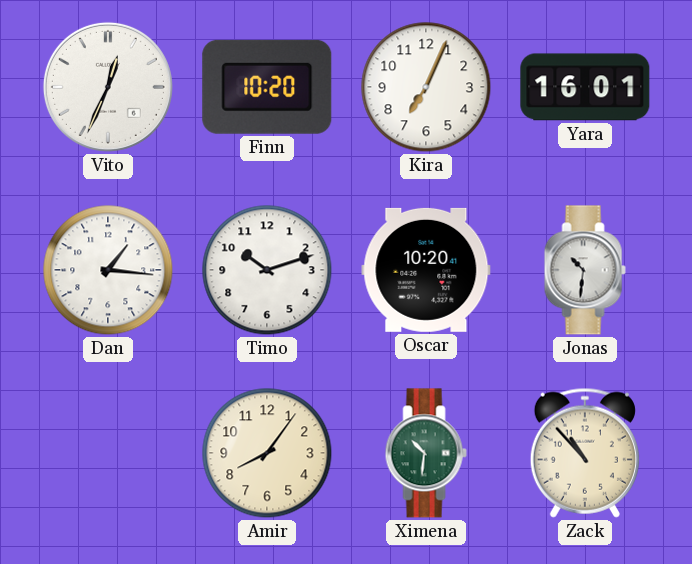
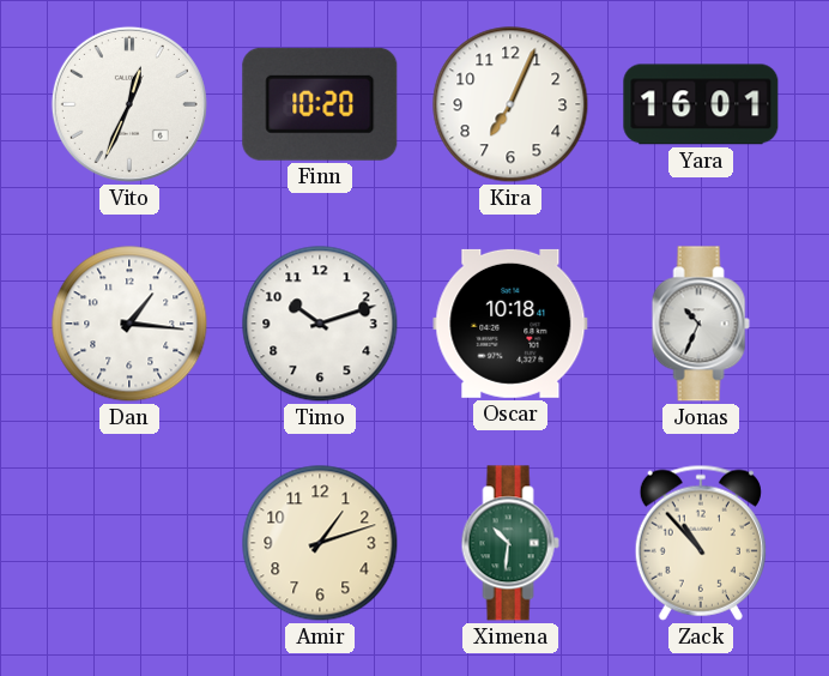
Oscar: 10:20 -> 10:18
Jonas: 10:31 -> 10:34
Amir: 8:06 -> 1:12
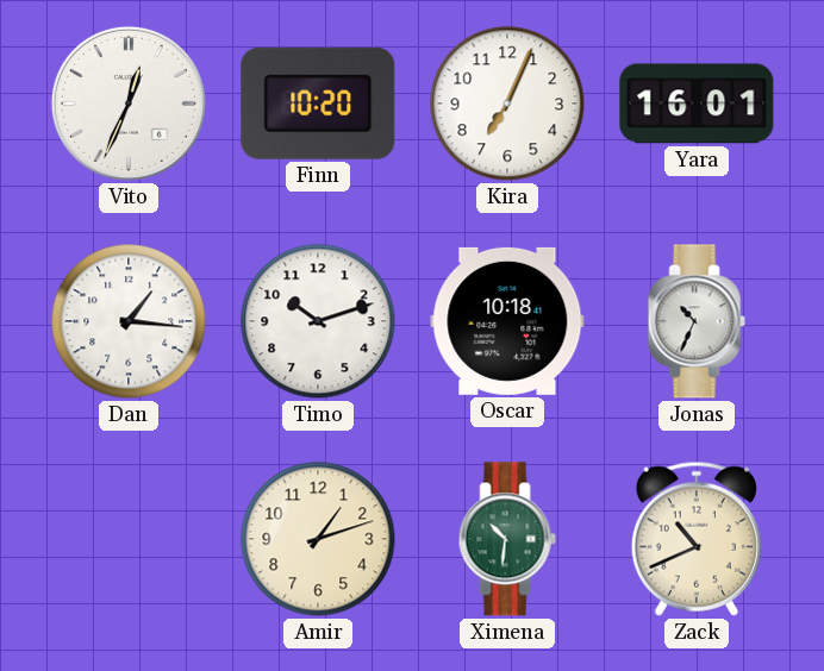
Zack: 10:53 -> 10:41
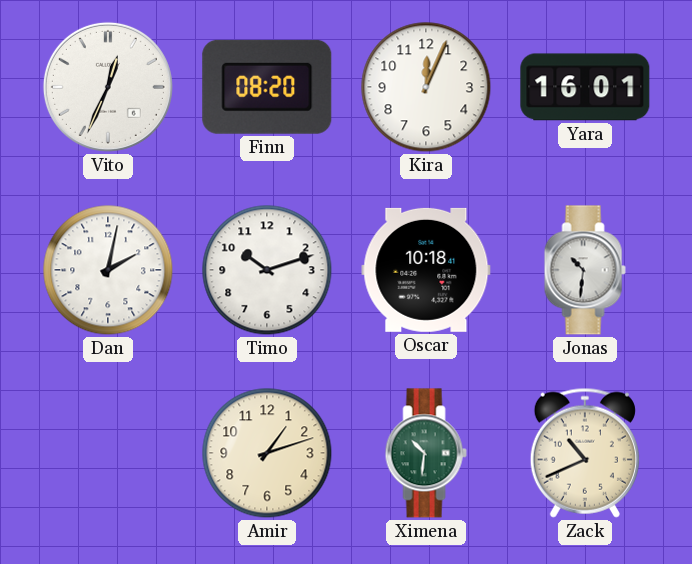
Finn: 10:20 -> 08:20
Kira: 7:04 -> 12:04
Dan: 1:16 -> 2:02
Jonas: 10:34 -> 10:31
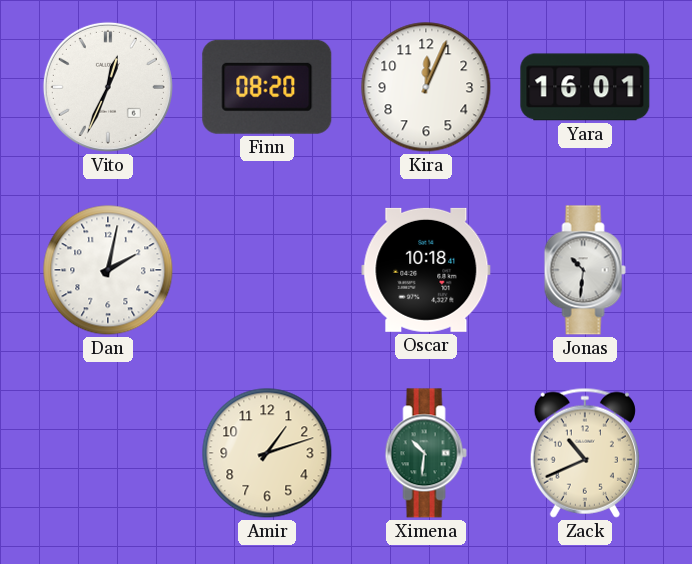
Timo: 10:12 -> none
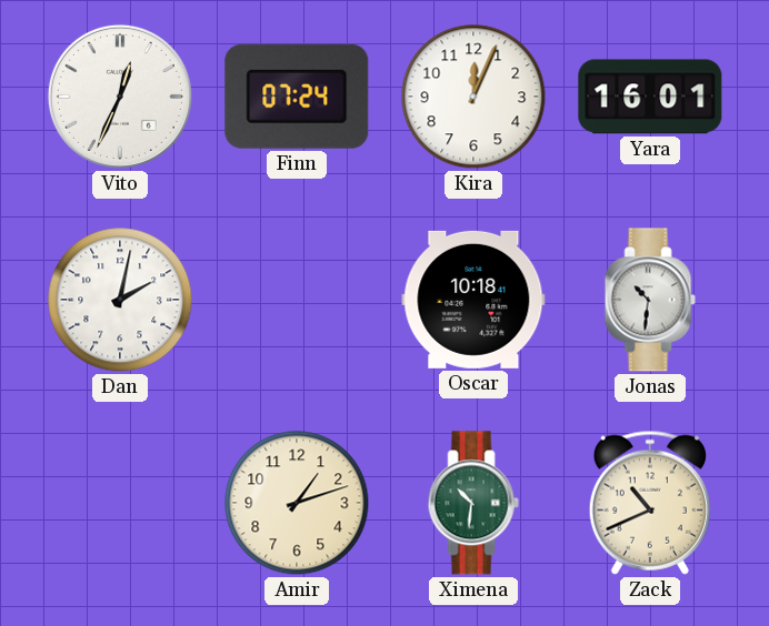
Finn: 08:20 -> 07:24
